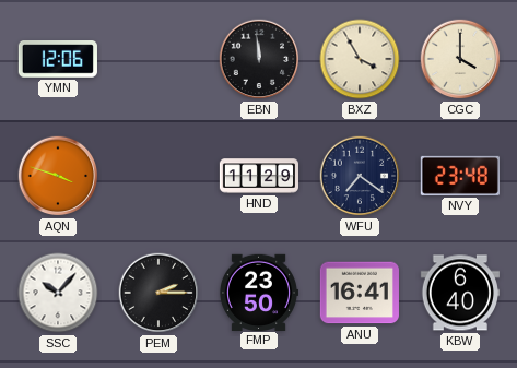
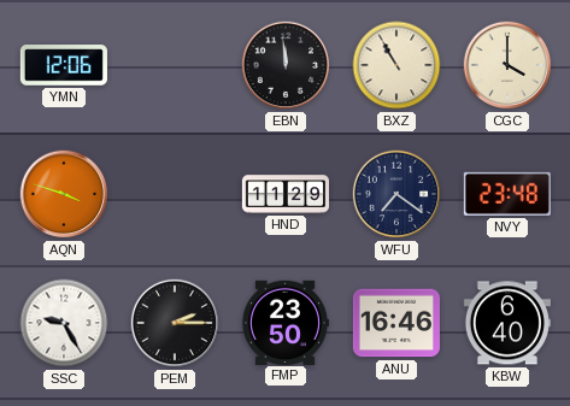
BXZ: 3:55 -> 10:55
SSC: 10:07 -> 9:25
ANU: 16:41 -> 16:46
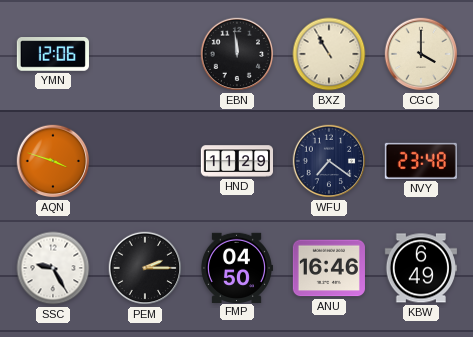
FMP: 23:50 -> 04:50
KBW: 6:40 -> 6:49
